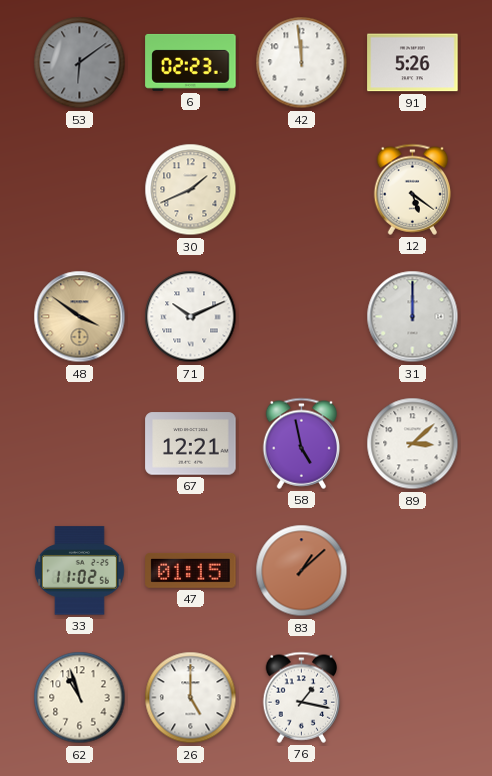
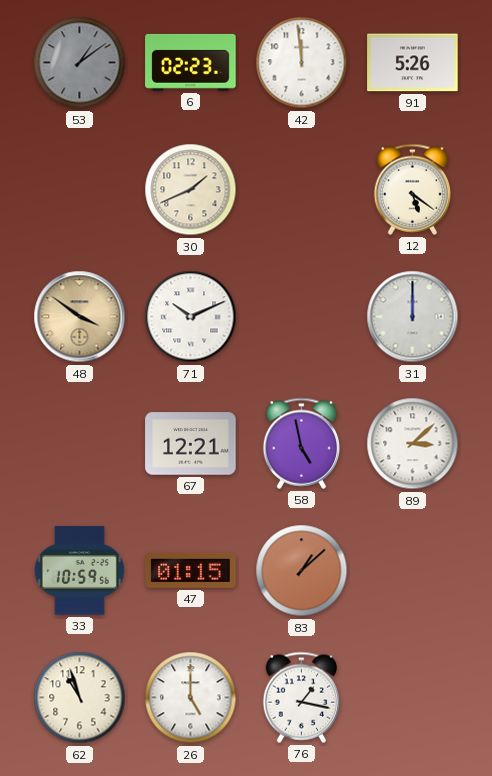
53: 6:09 -> 1:09
33: 11:02 -> 10:59
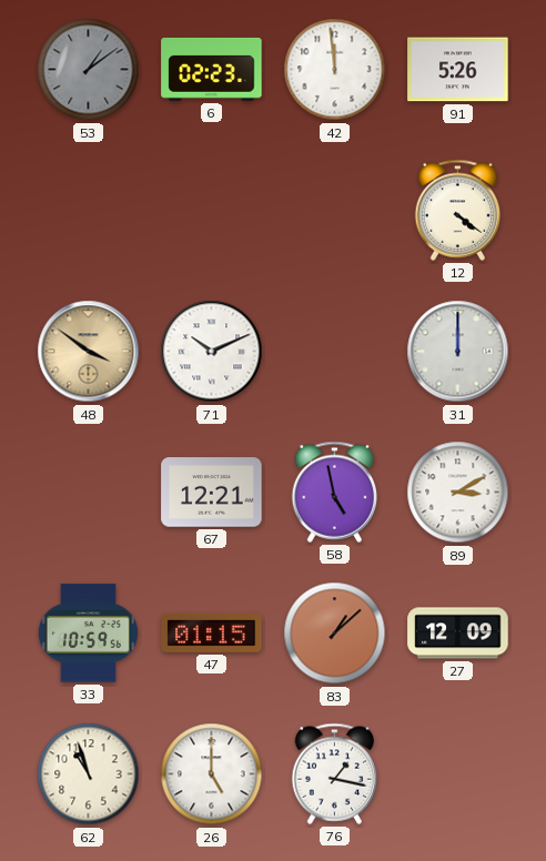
30: 1:41 -> none
12: 5:21 -> 4:21
89: 3:08 -> 3:10
27: none -> 12:09
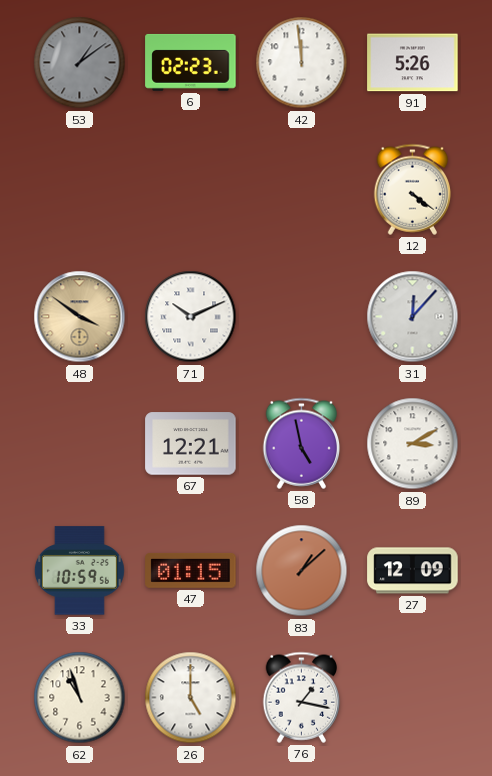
31: 12:00 -> 12:07
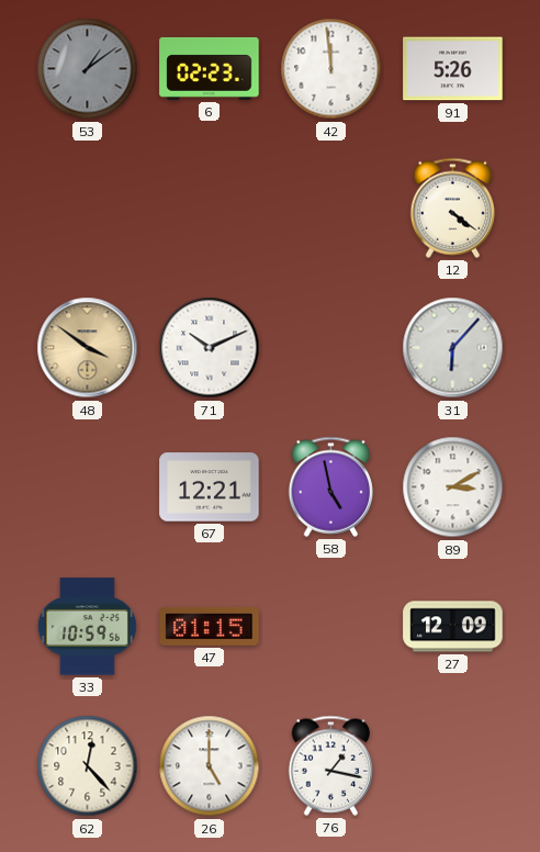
31: 12:07 -> 6:07
83: 1:08 -> none
62: 10:57 -> 12:23
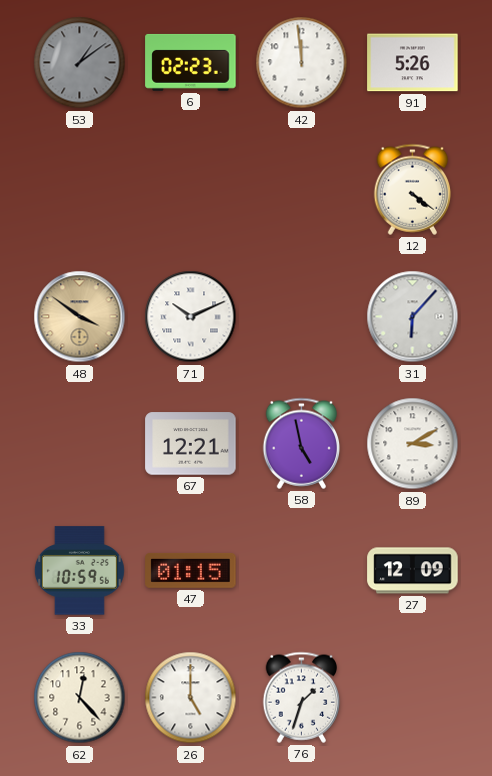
76: 1:17 -> 1:33
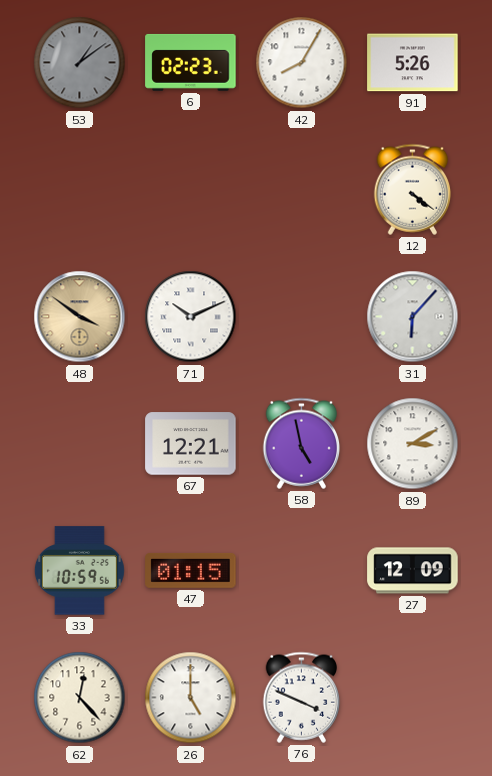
42: 11:59 -> 8:05
76: 1:33 -> 3:49
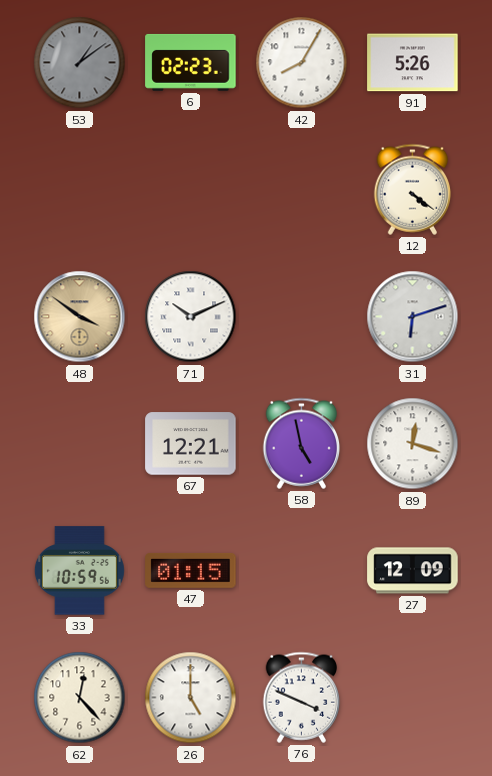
31: 6:07 -> 6:12
89: 3:10 -> 12:18
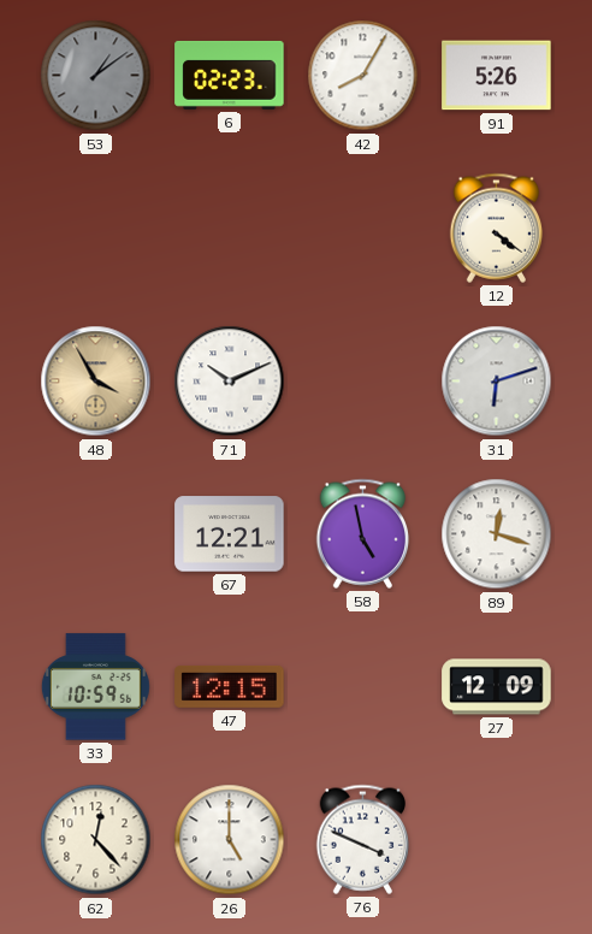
48: 3:51 -> 3:55
47: 01:15 -> 12:15
